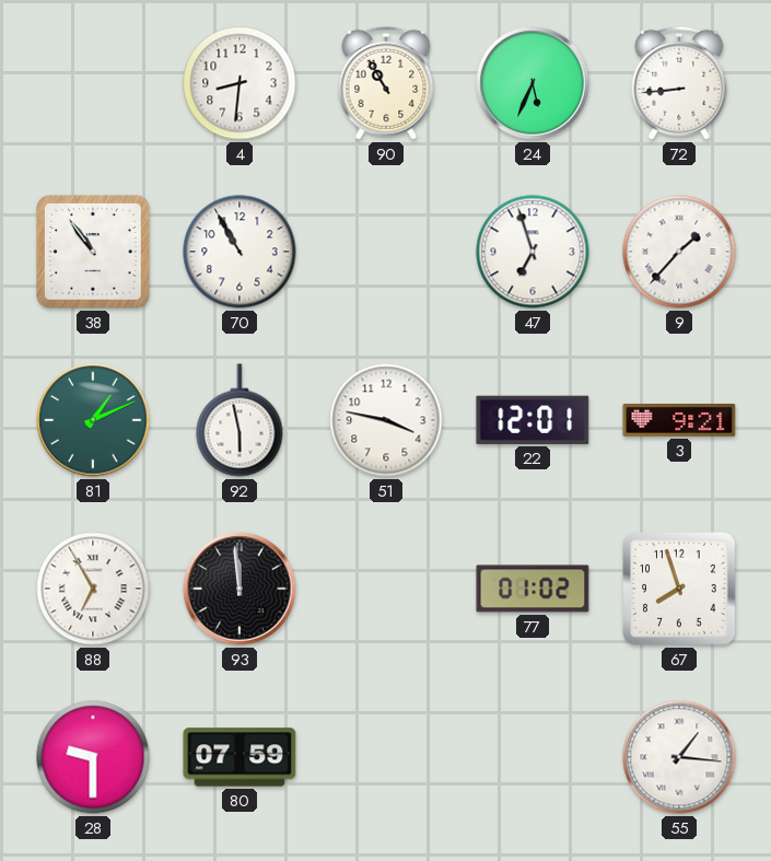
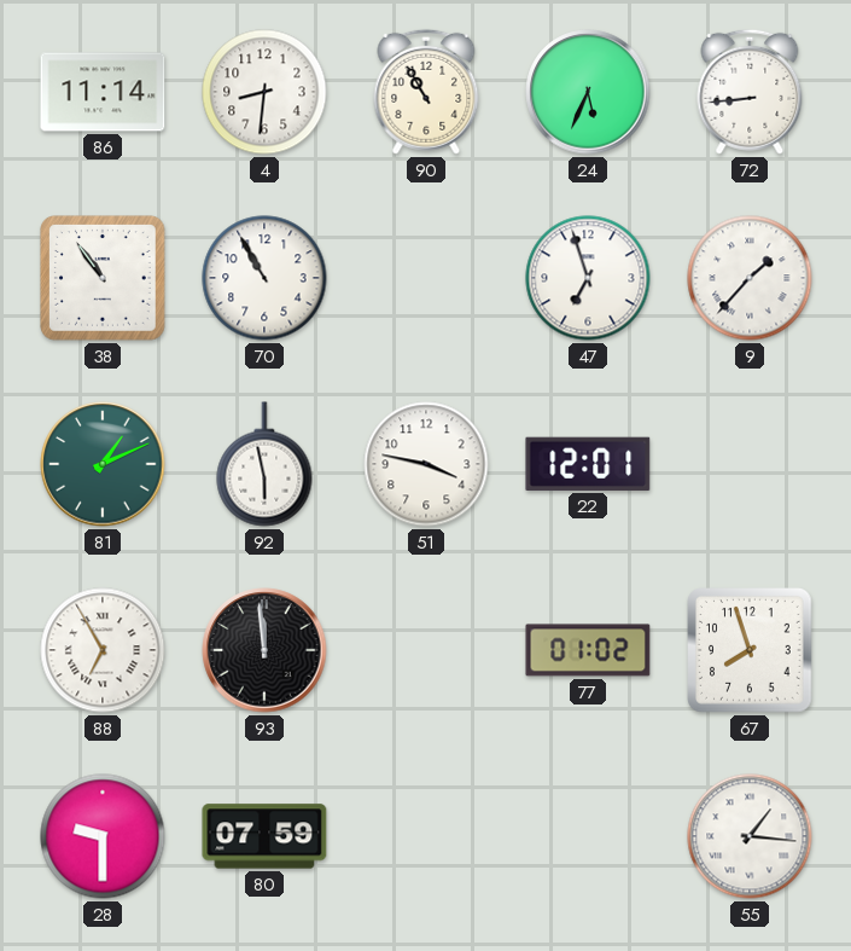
86: none -> 11:14
3: 9:21 -> none
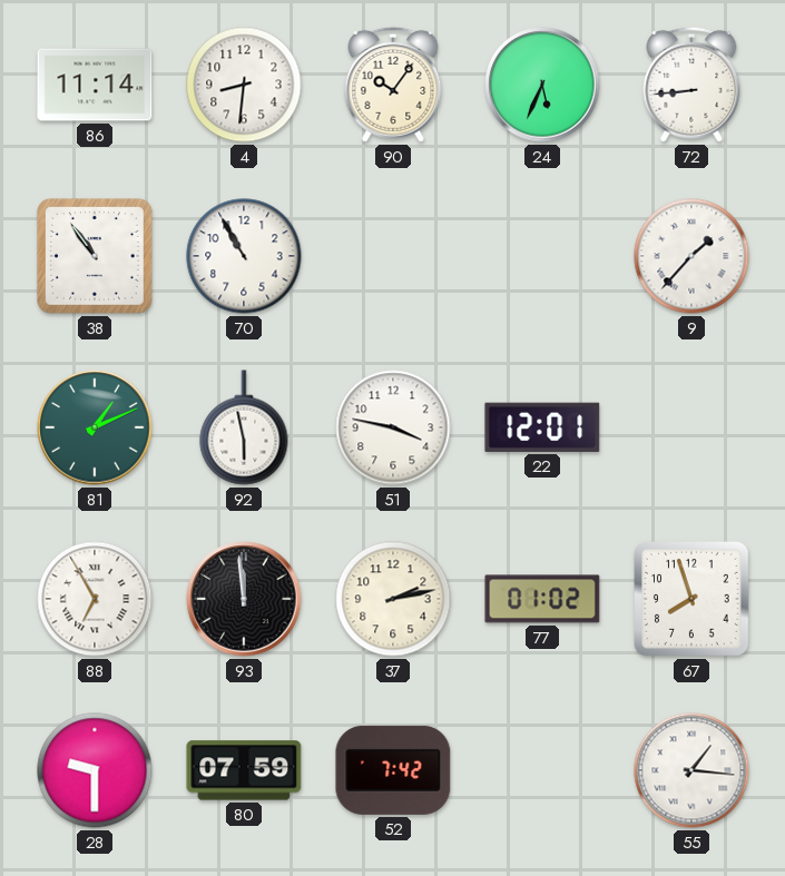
90: 10:55 -> 10:06
47: 6:57 -> none
37: none -> 2:13
52: none -> 7:42
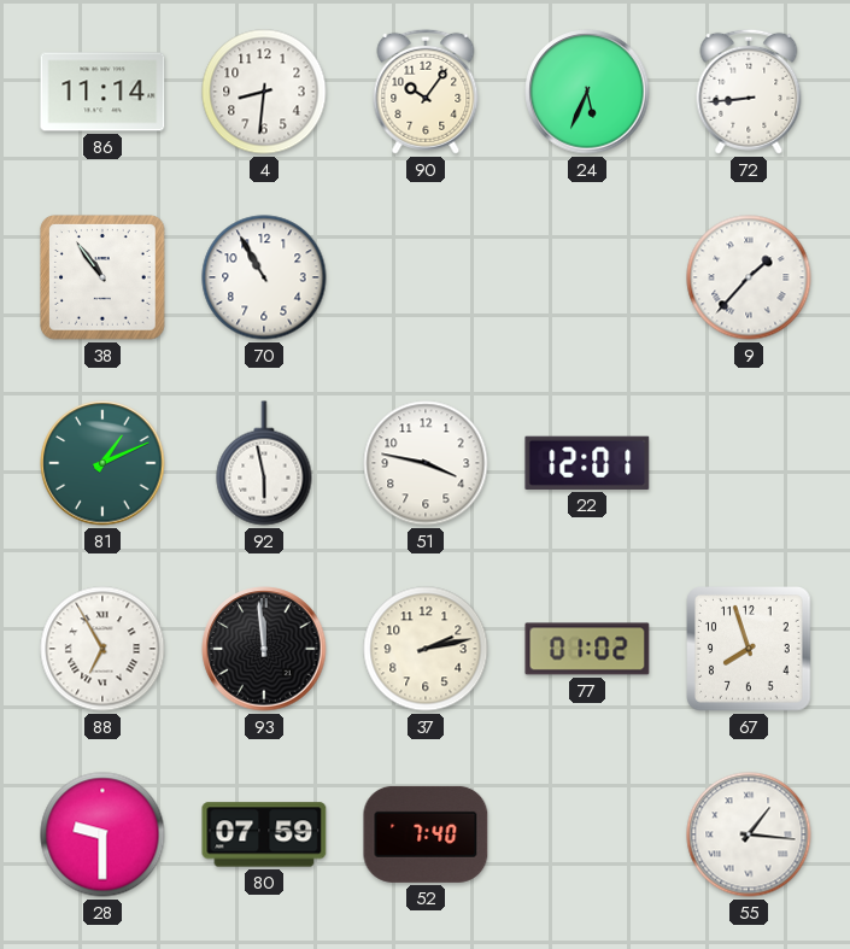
52: 7:42 -> 7:40
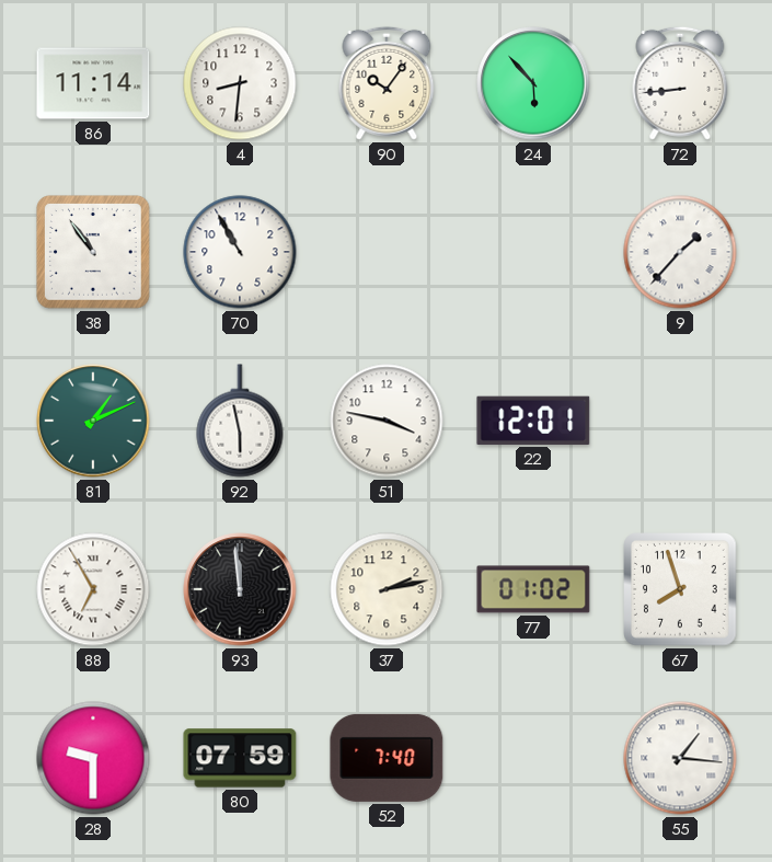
24: 5:34 -> 5:53
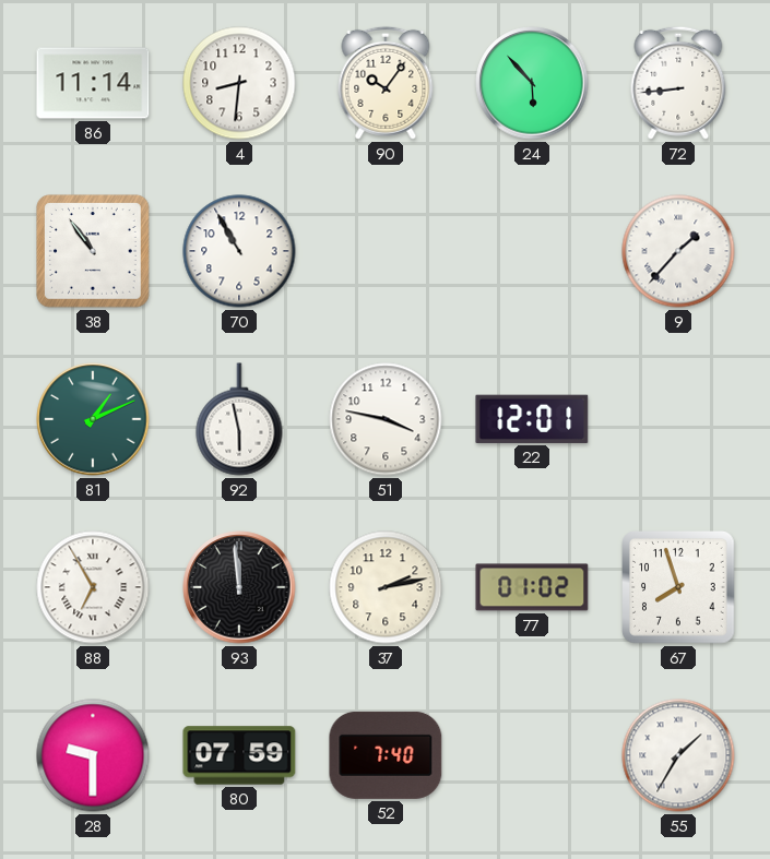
55: 1:16 -> 1:35
